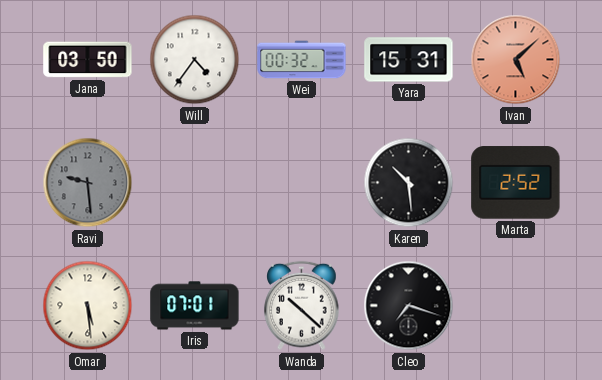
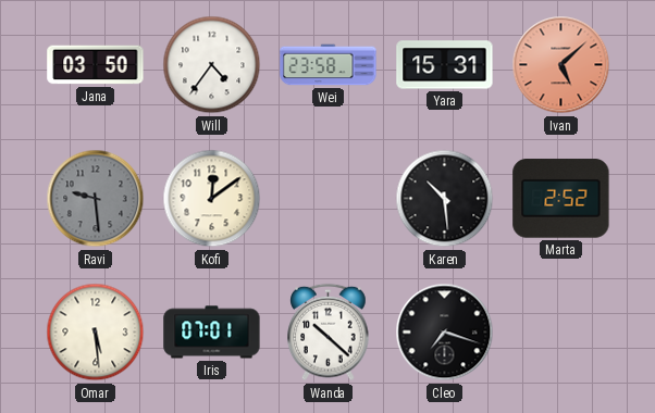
Wei: 00:32 -> 23:58
Kofi: none -> 12:09
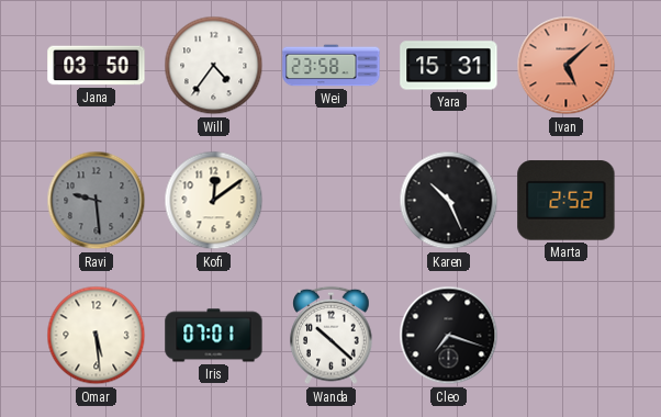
Karen: 10:29 -> 10:26
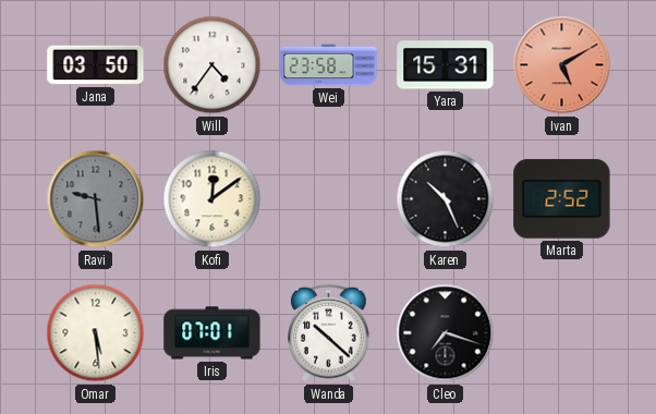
Ivan: 5:08 -> 5:10
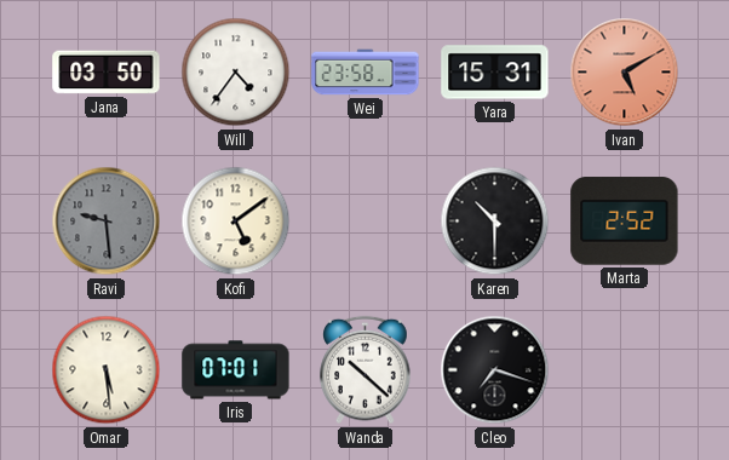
Kofi: 12:09 -> 5:09
Karen: 10:26 -> 10:30
